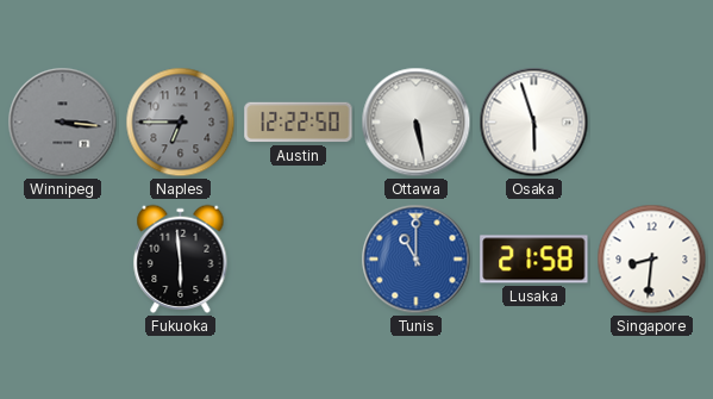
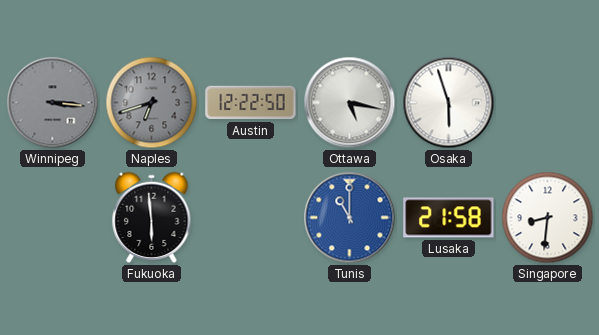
Naples: 6:45 -> 6:42
Ottawa: 5:28 -> 5:17
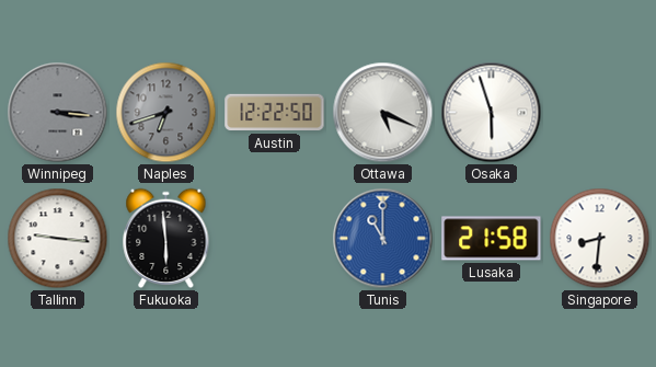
Ottawa: 5:17 -> 5:19
Tallinn: none -> 9:16
